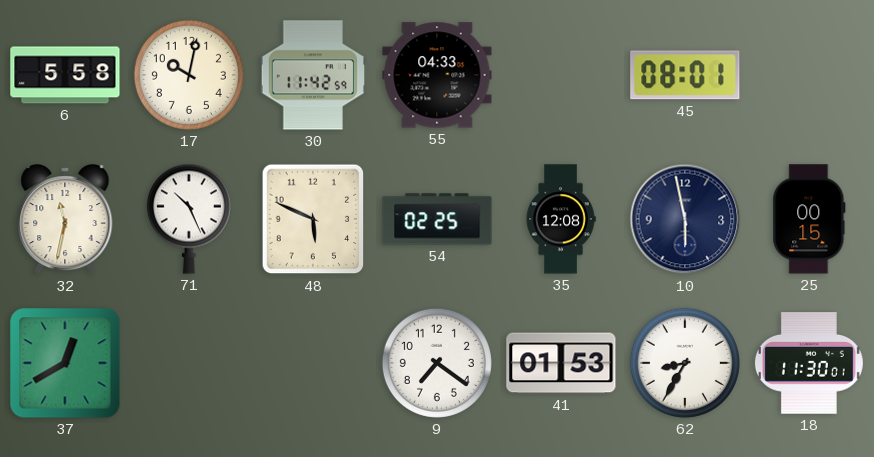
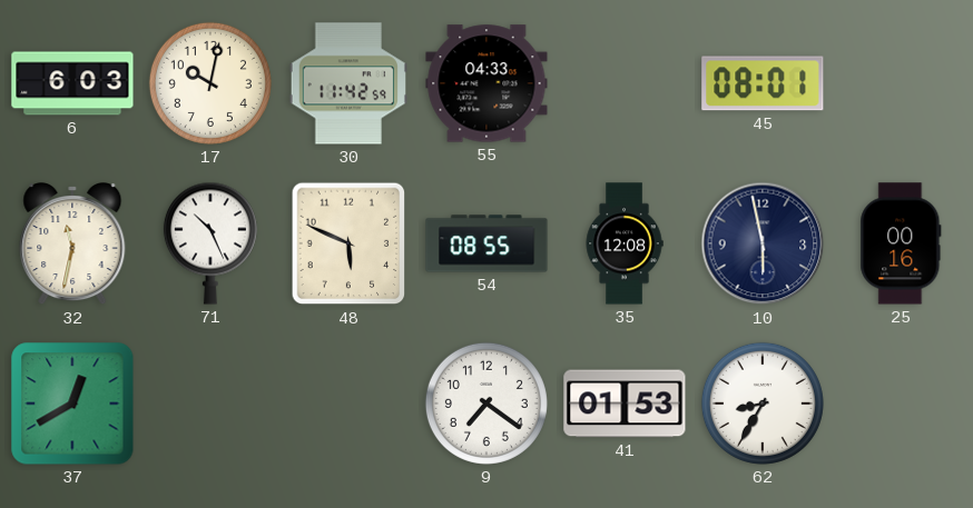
6: 5:58 -> 6:03
54: 02:25 -> 08:55
25: 00:15 -> 00:16
18: 11:30 -> none
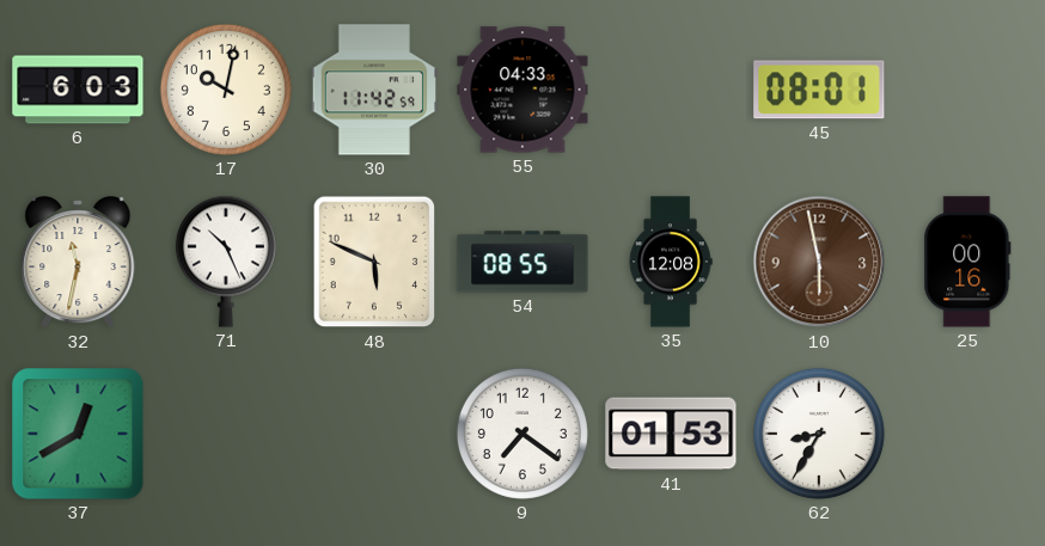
10 dial: navy -> brown
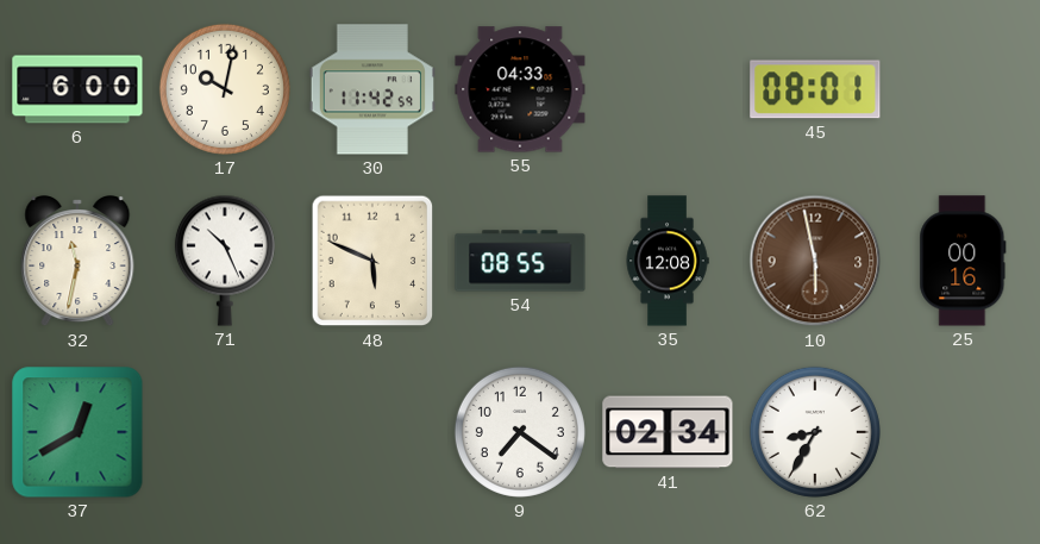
6: 6:03 -> 6:00
41: 01:53 -> 02:34
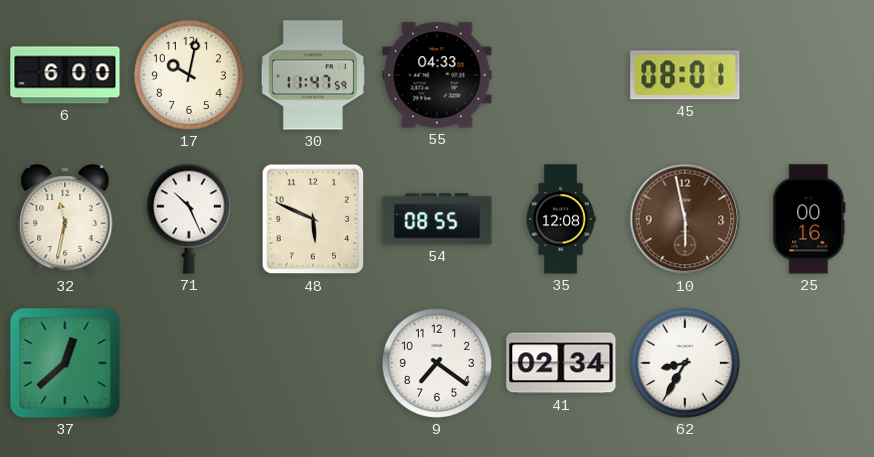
30: 11:42 -> 11:47
37: 12:40 -> 12:38
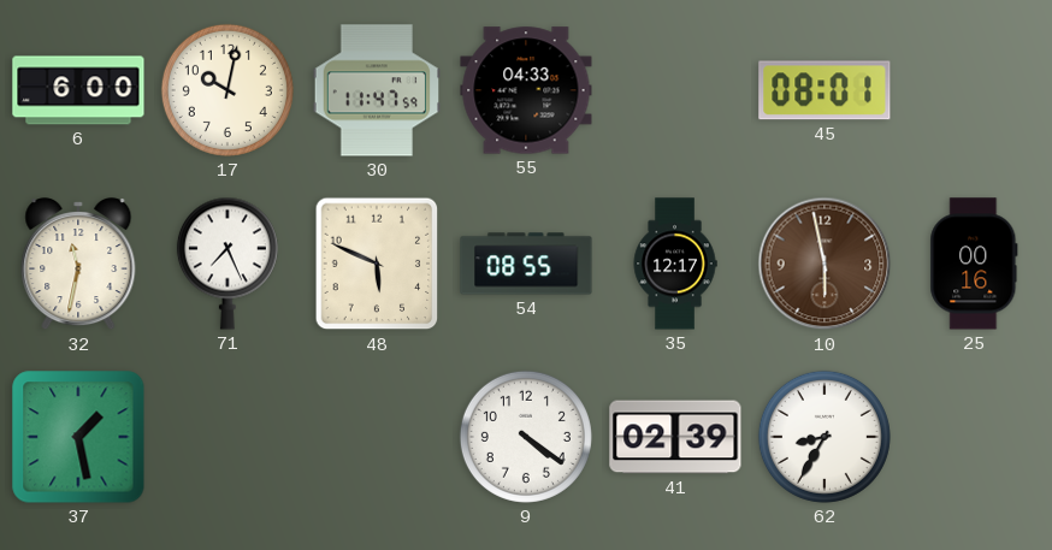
71: 10:26 -> 7:26
35: 12:08 -> 12:17
37: 12:38 -> 1:28
9: 7:21 -> 4:21
41: 02:34 -> 02:39
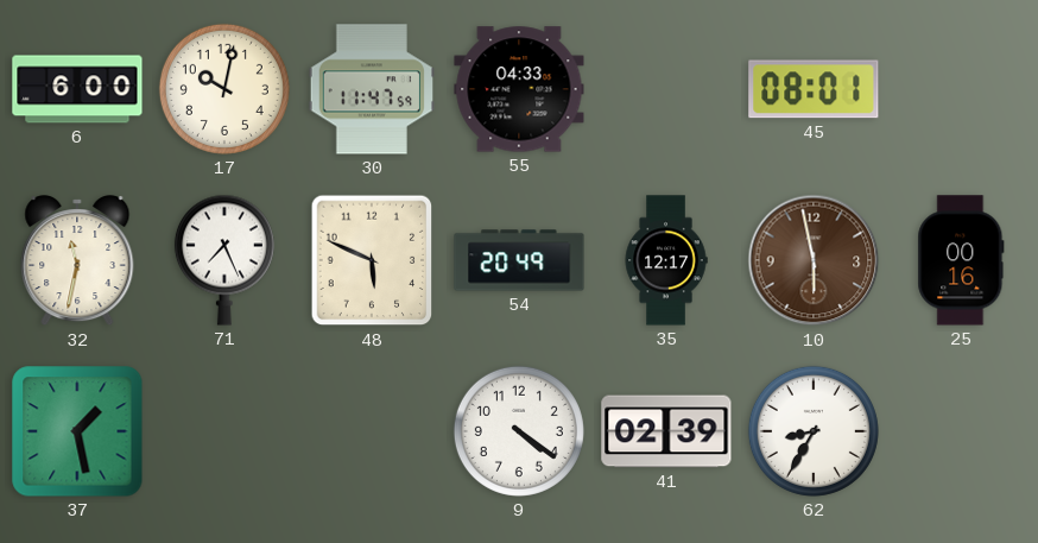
54: 08:55 -> 20:49
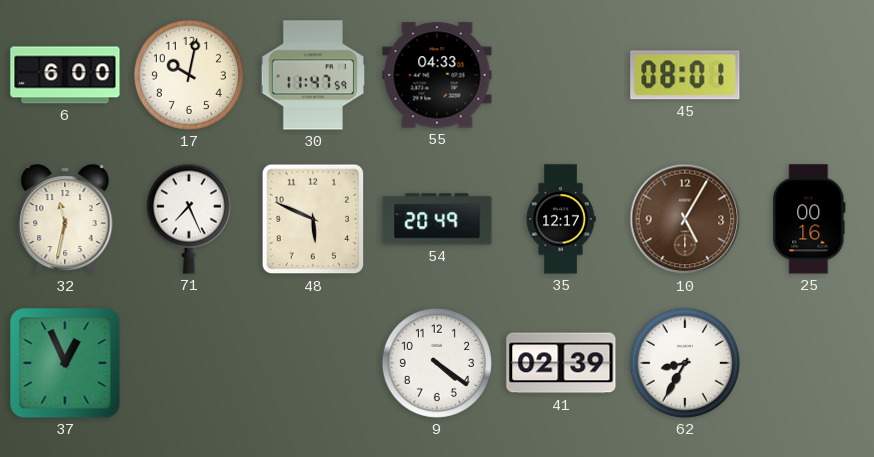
10: 5:58 -> 5:05
37: 1:28 -> 12:56
